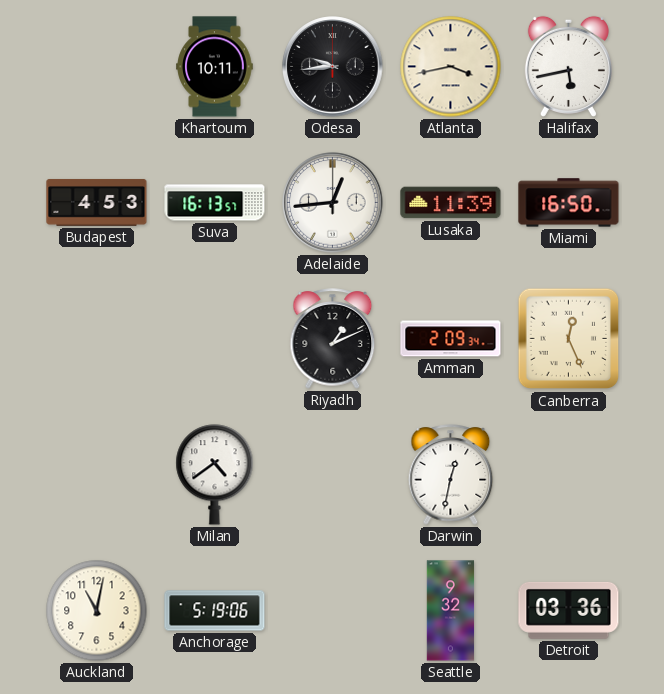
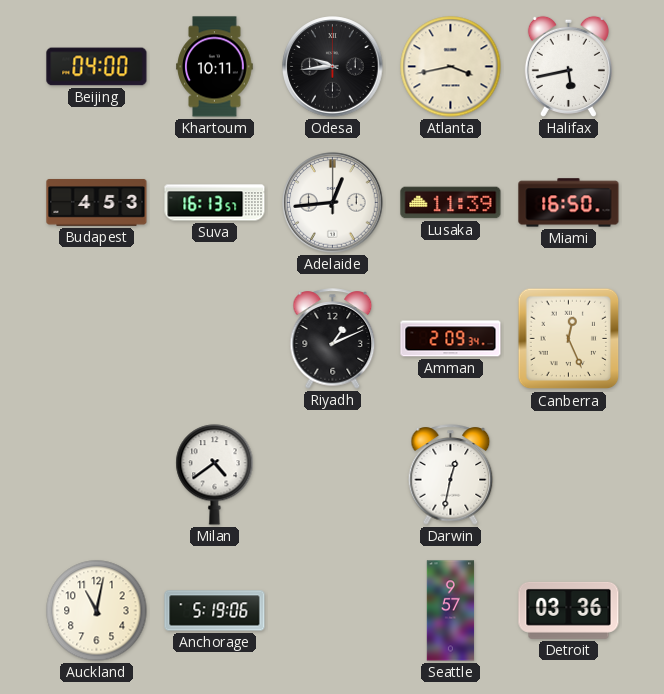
Beijing: none -> 04:00
Seattle: 9:32 -> 9:57
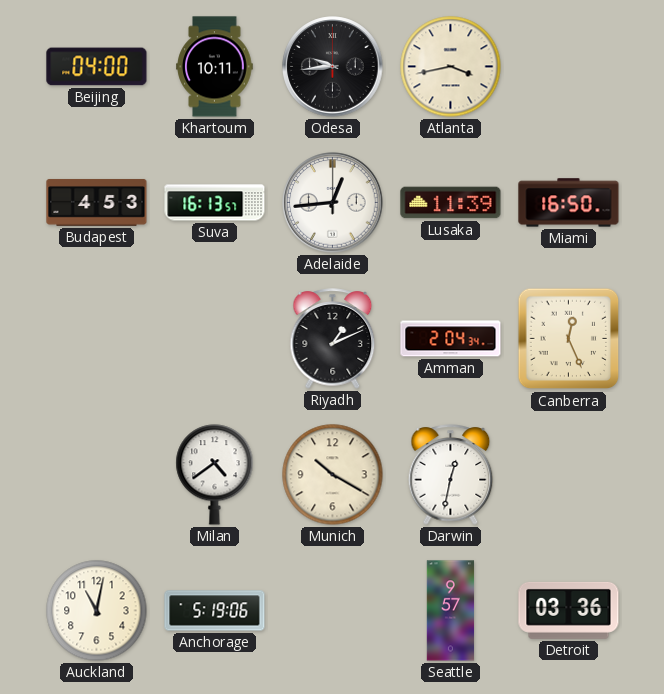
Halifax: 5:43 -> none
Amman: 2:09 -> 2:04
Munich: none -> 10:20
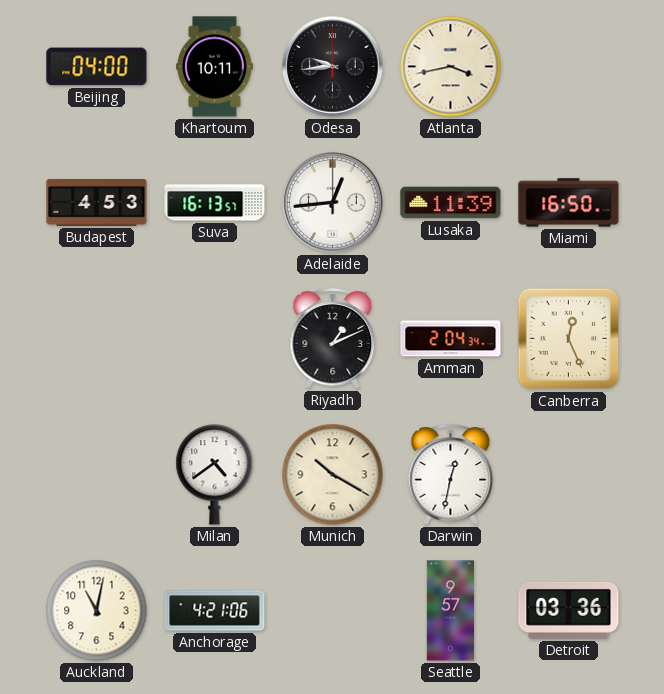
Anchorage: 5:19 -> 4:21
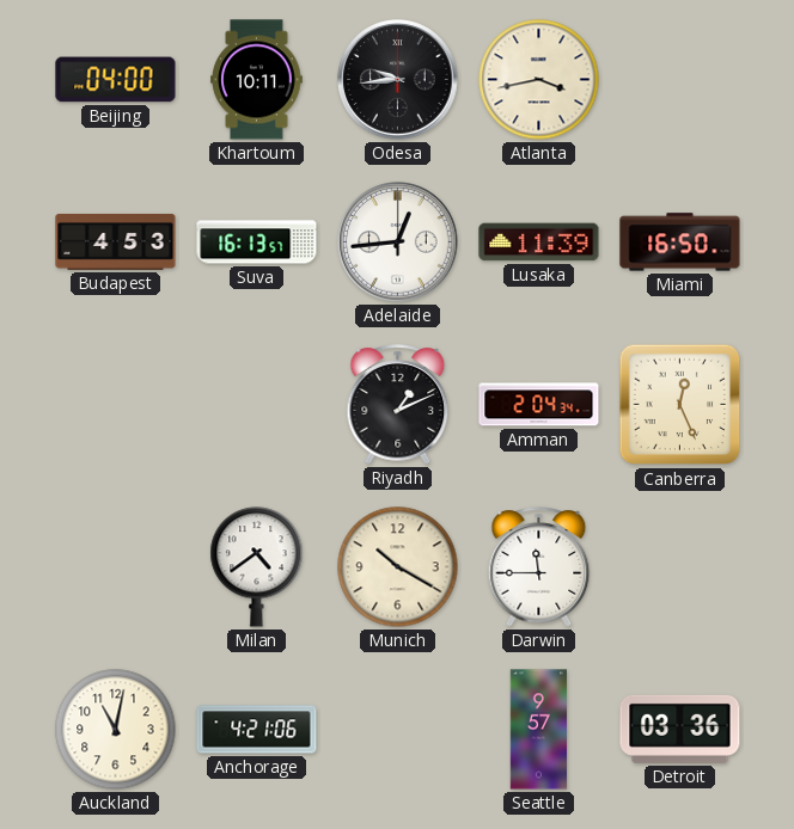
Darwin: 12:32 -> 11:45
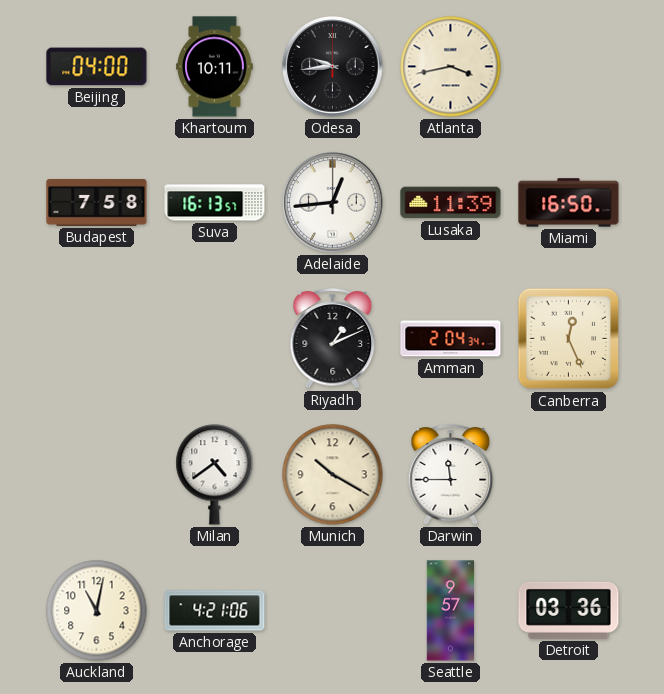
Budapest: 4:53 -> 7:58
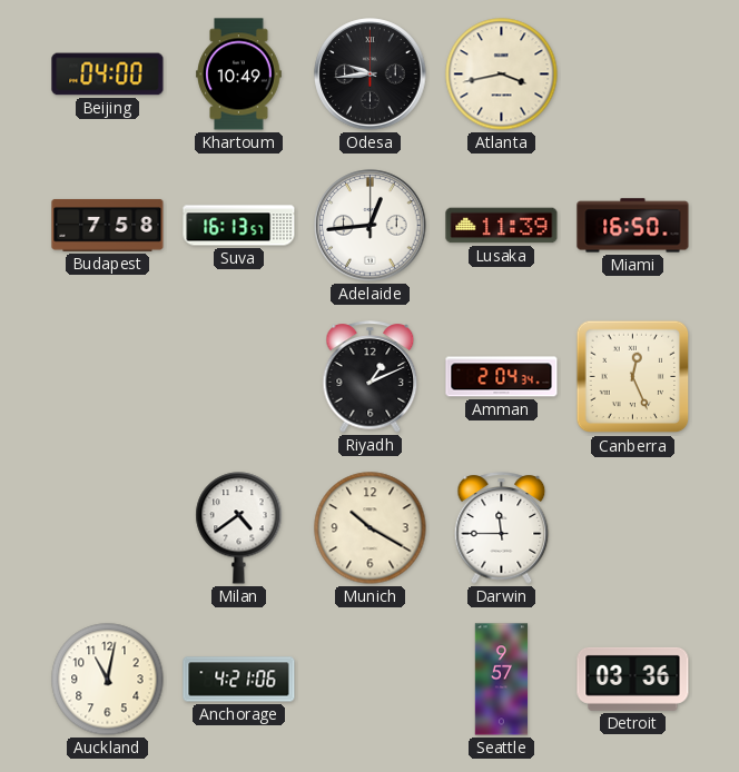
Khartoum: 10:11 -> 10:49
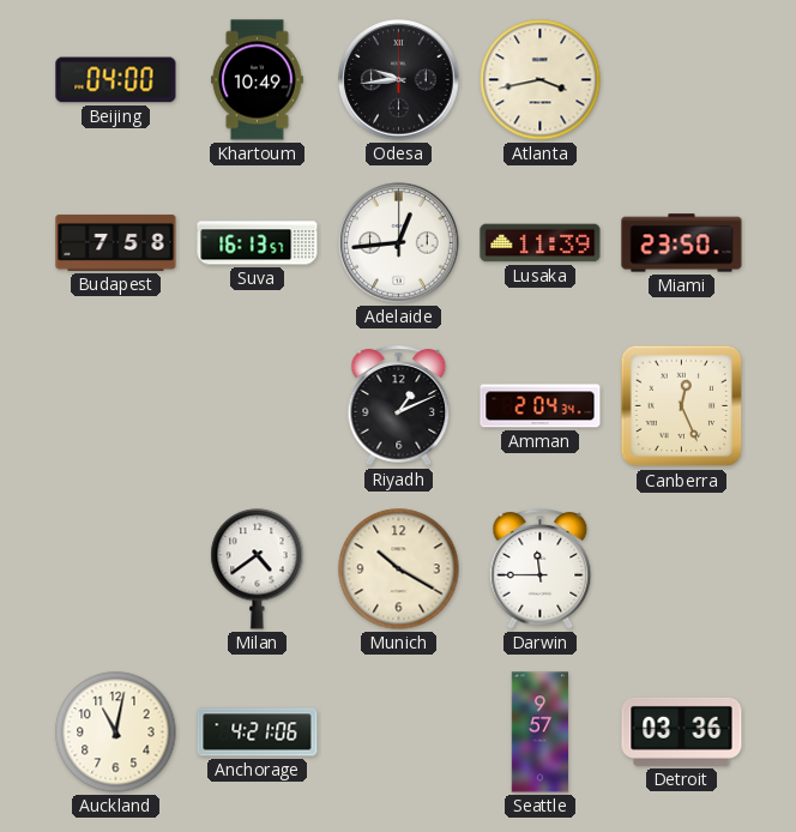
Miami: 16:50 -> 23:50
